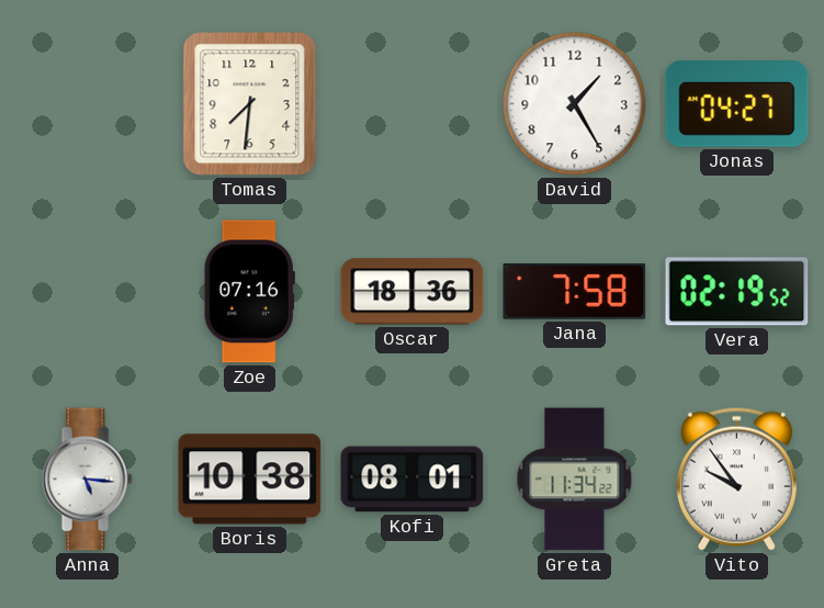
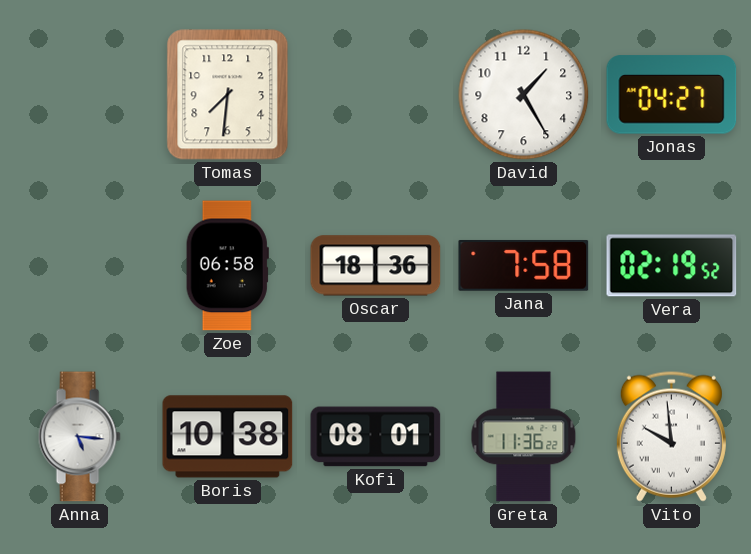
Zoe: 07:16 -> 06:58
Greta: 11:34 -> 11:36
Vito: 9:54 -> 9:59
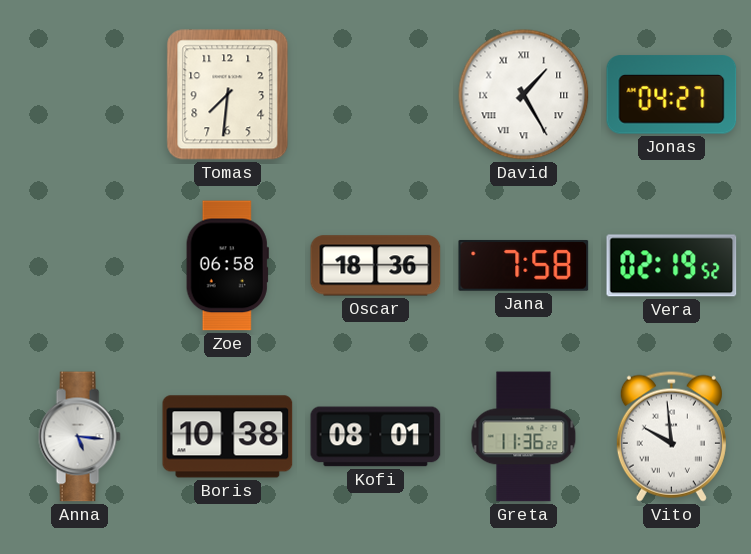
David numerals: Arabic -> Roman
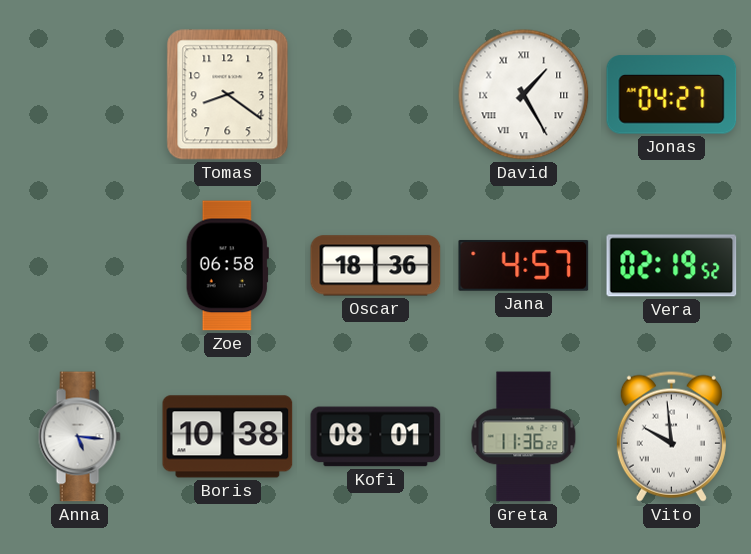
Tomas: 7:31 -> 8:21
Jana: 7:58 -> 4:57
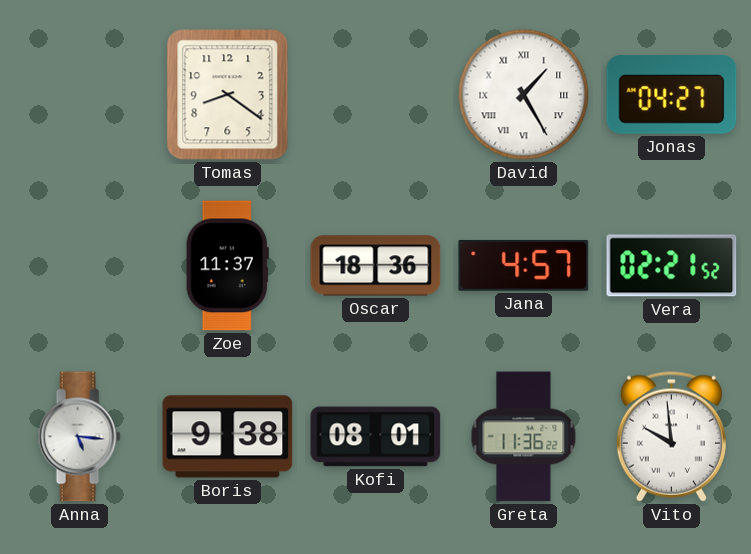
Zoe: 06:58 -> 11:37
Vera: 02:19 -> 02:21
Boris: 10:38 -> 9:38
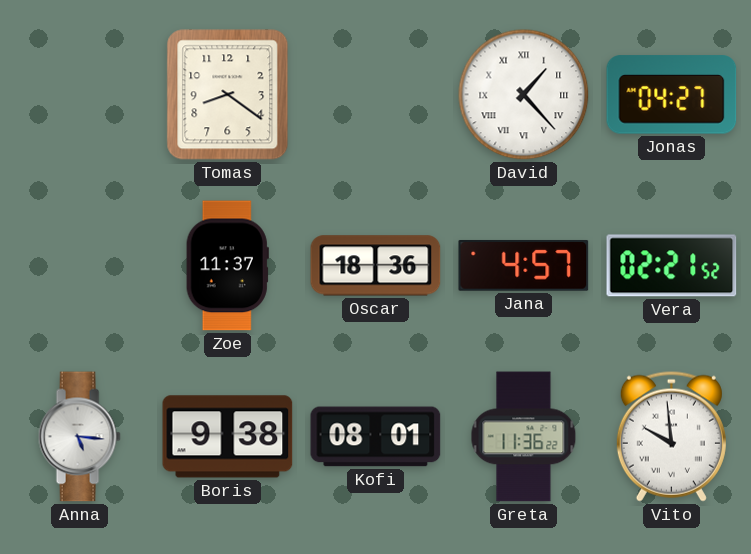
David: 1:25 -> 1:23
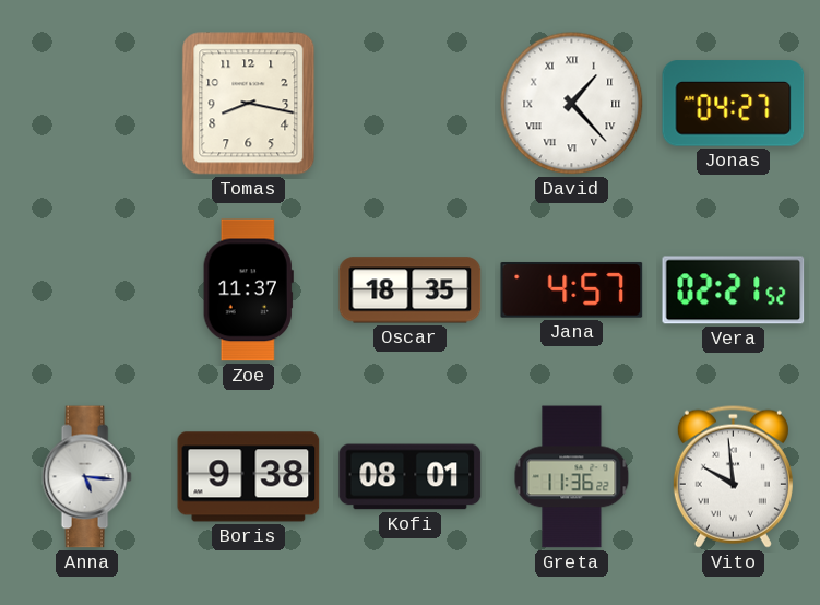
Tomas: 8:21 -> 8:17
Oscar: 18:36 -> 18:35
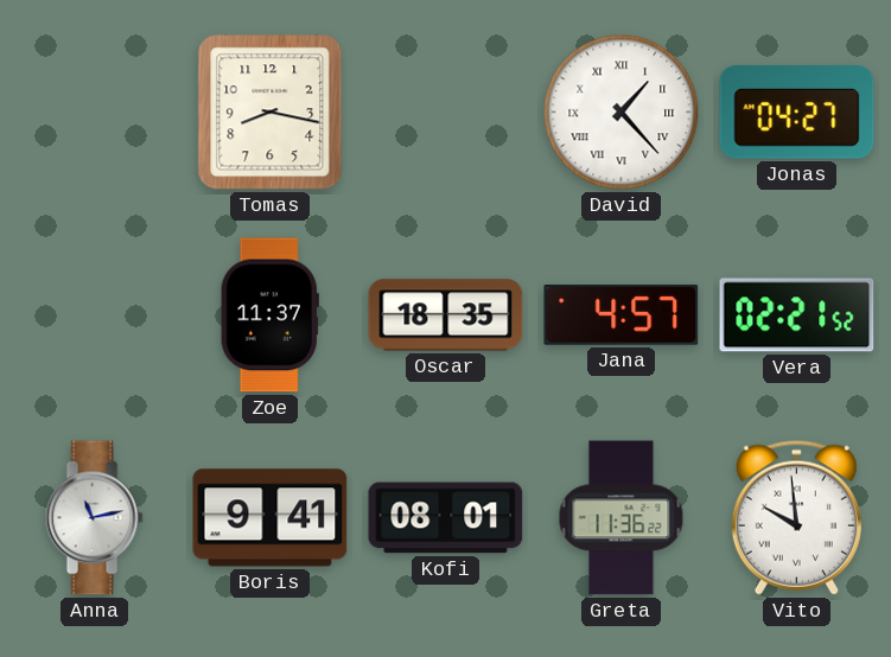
Anna: 5:16 -> 11:13
Boris: 9:38 -> 9:41
